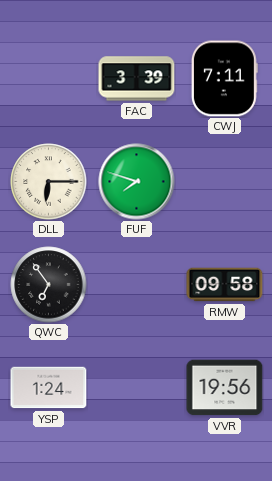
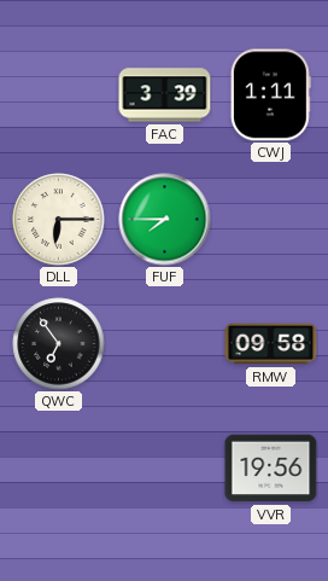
CWJ: 7:11 -> 1:11
FUF: 7:48 -> 7:45
YSP: 1:24 -> none
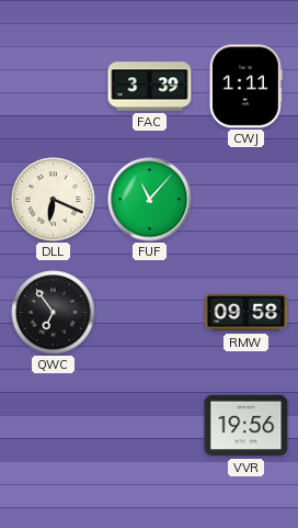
DLL: 6:15 -> 6:19
FUF: 7:45 -> 11:07
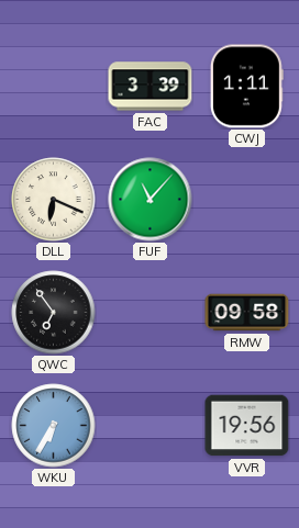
WKU: none -> 6:35
